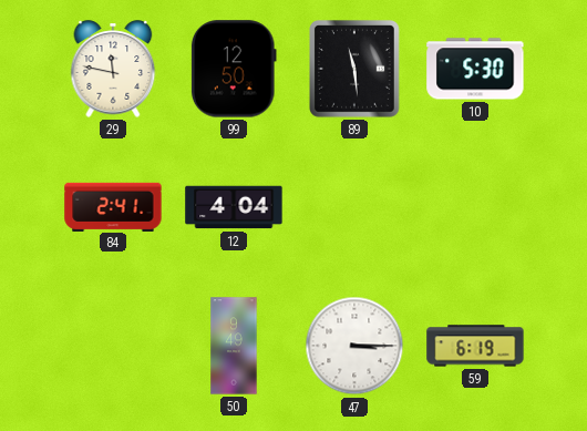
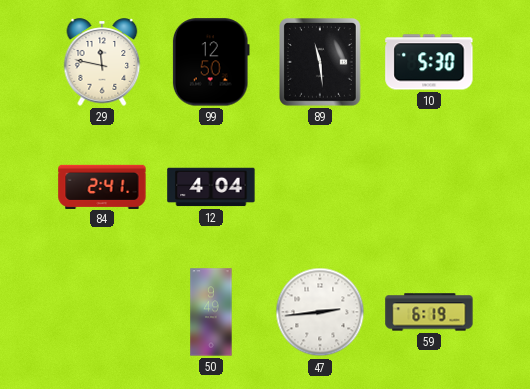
47: 3:15 -> 2:44
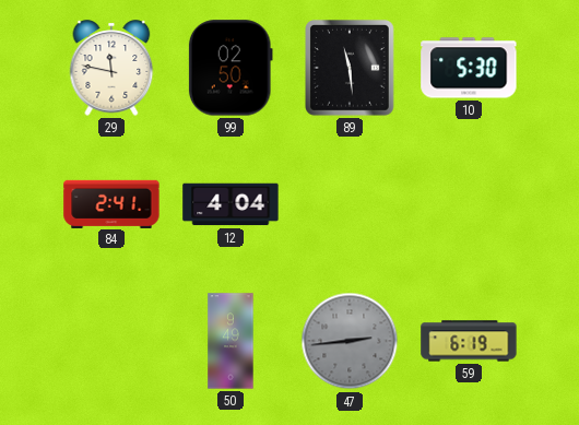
99: 12:50 -> 02:50
47 dial: white -> grey
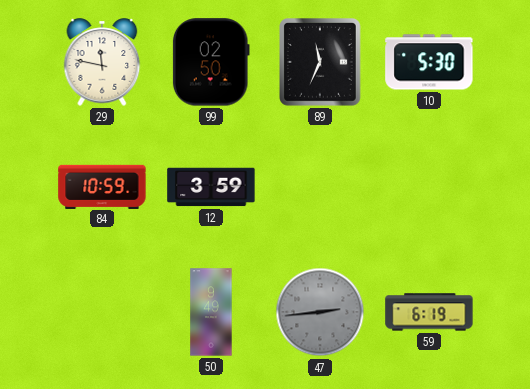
89: 11:29 -> 11:34
84: 2:41 -> 10:59
12: 4:04 -> 3:59
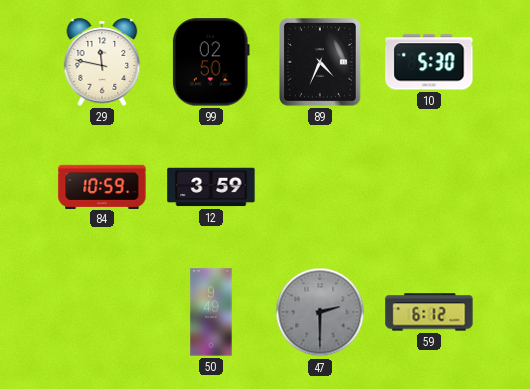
89: 11:34 -> 4:34
47: 2:44 -> 2:30
59: 6:19 -> 6:12
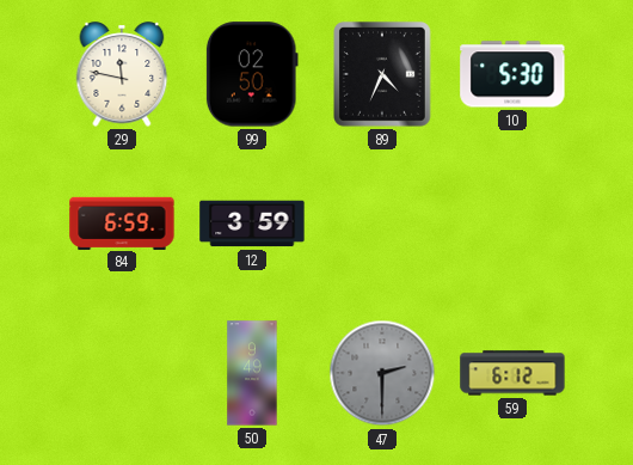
84: 10:59 -> 6:59
